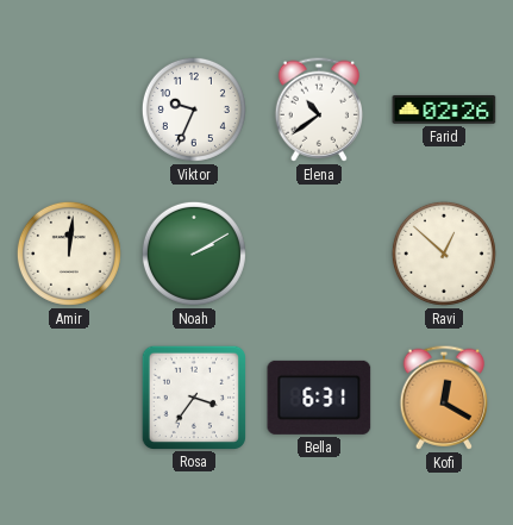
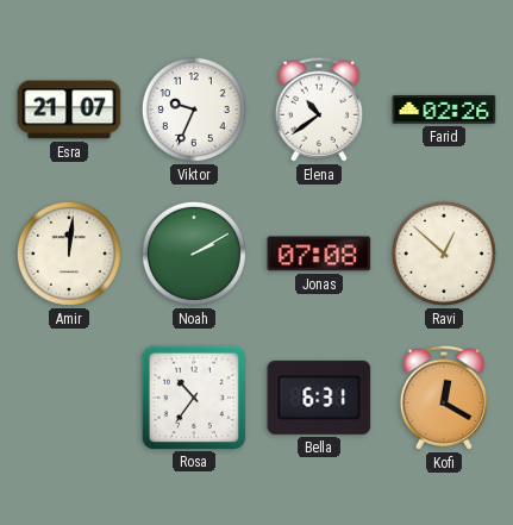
Esra: none -> 21:07
Jonas: none -> 07:08
Rosa: 3:36 -> 10:36
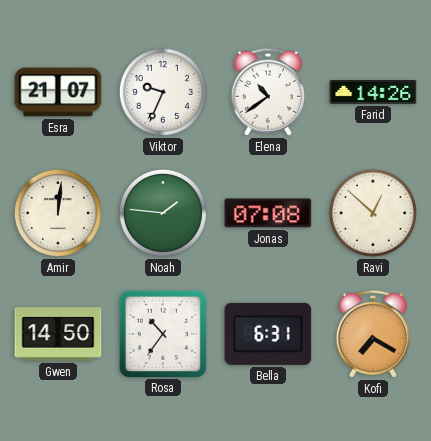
Farid: 02:26 -> 14:26
Noah: 2:10 -> 1:46
Gwen: none -> 14:50
Kofi: 12:20 -> 7:20
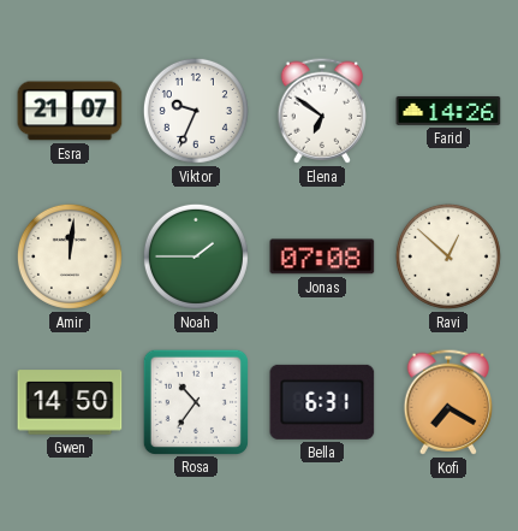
Elena: 10:39 -> 6:51
Noah: 1:46 -> 1:45
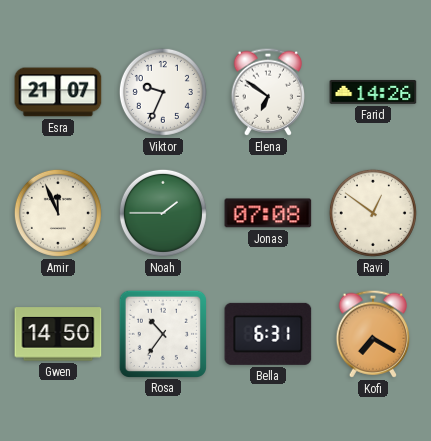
Amir: 12:01 -> 11:56
Ravi: 12:52 -> 12:51
